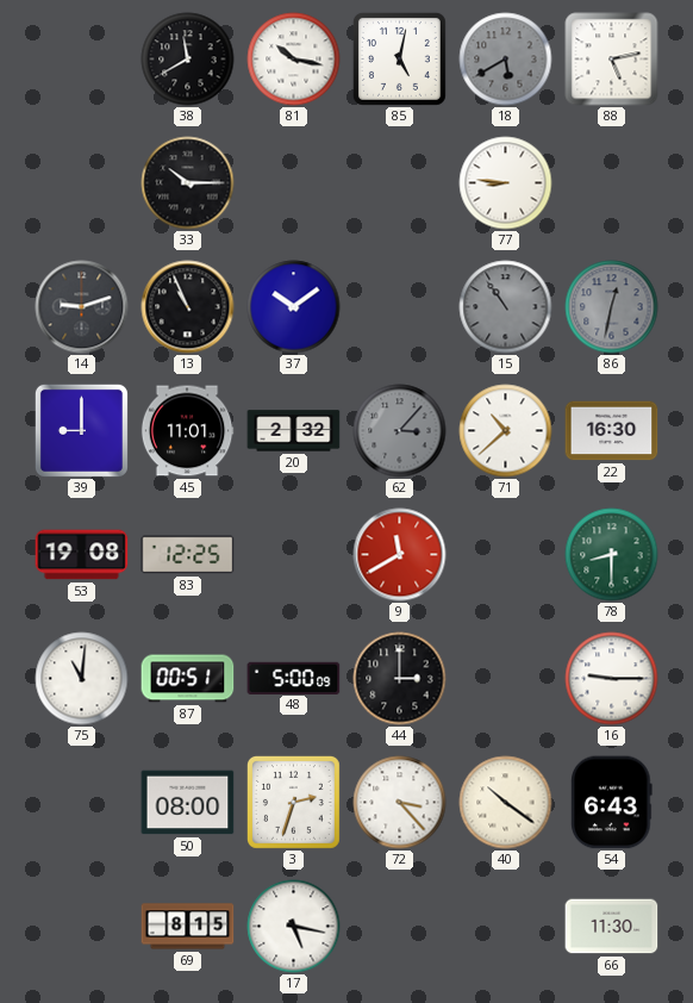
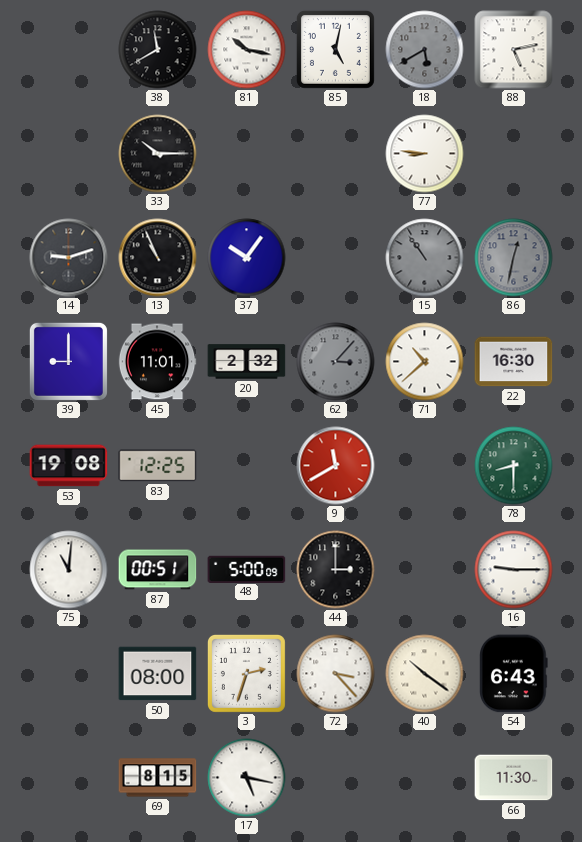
37: 10:09 -> 10:06
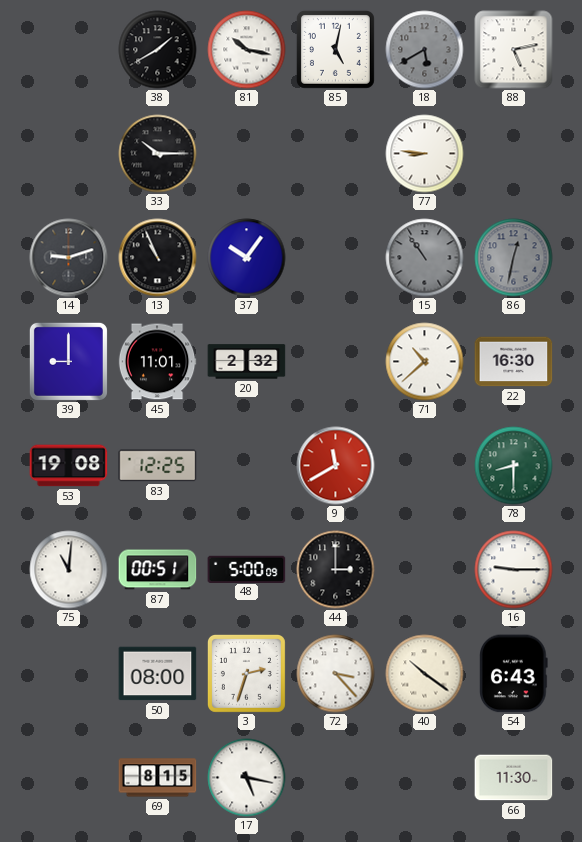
38: 11:40 -> 1:40
62: 3:07 -> none
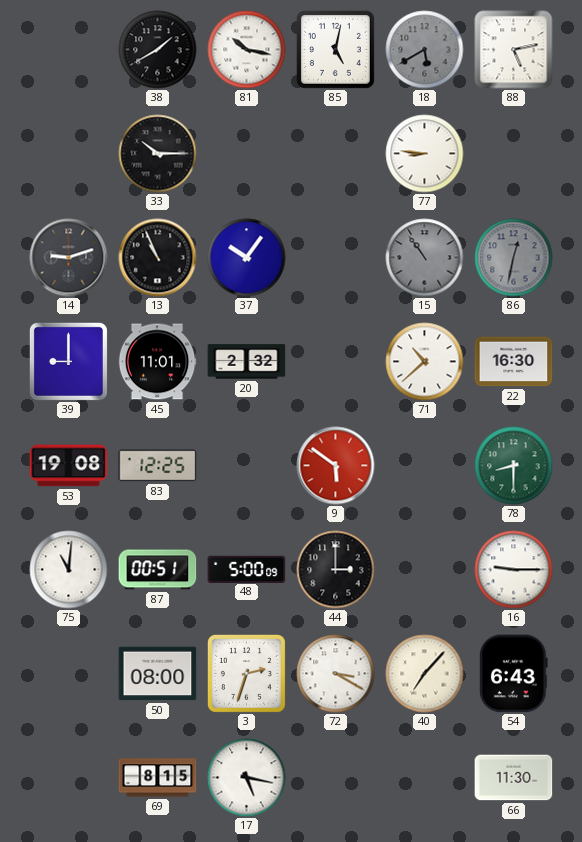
9: 11:40 -> 5:51
72: 3:23 -> 3:20
40: 10:21 -> 7:07
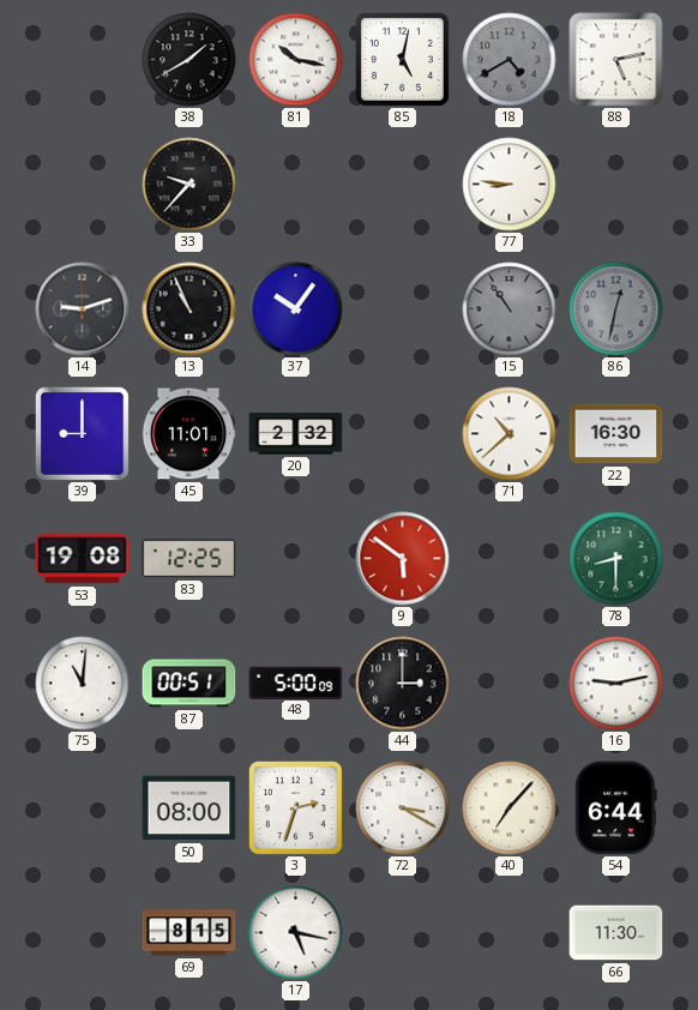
18: 5:40 -> 4:40
33: 10:15 -> 9:37
16: 9:15 -> 9:13
54: 6:43 -> 6:44
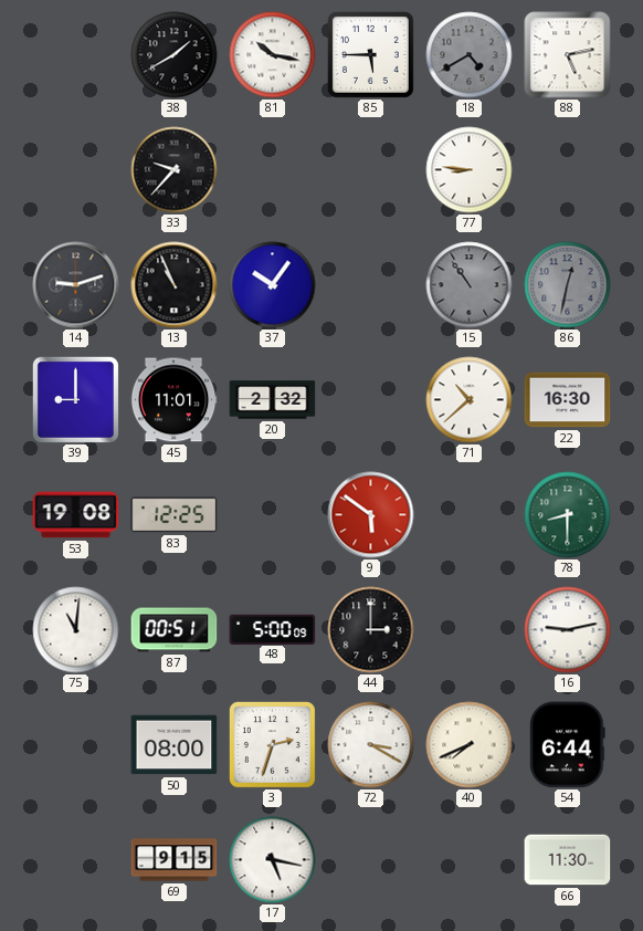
85: 5:02 -> 5:45
40: 7:07 -> 7:41
69: 8:15 -> 9:15
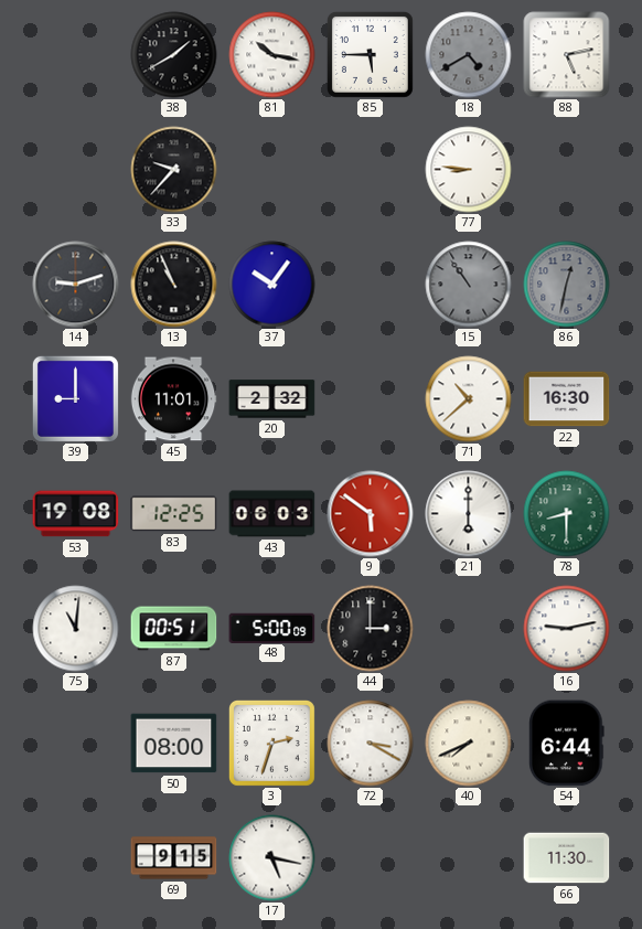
43: none -> 06:03
21: none -> 6:00
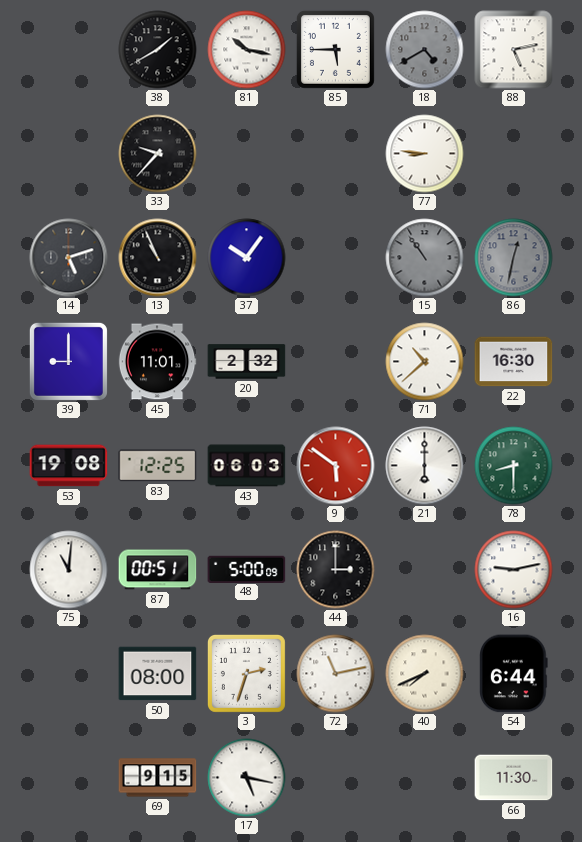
14: 9:12 -> 5:12
72: 3:20 -> 11:13
